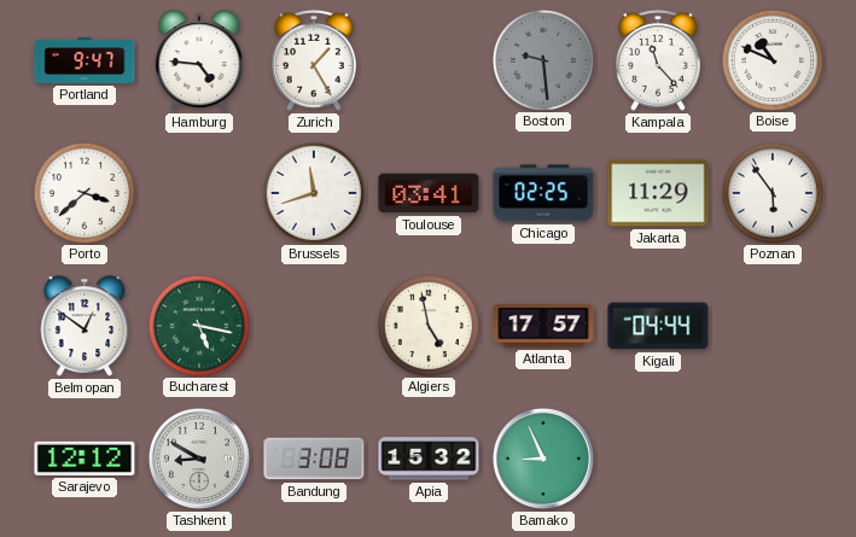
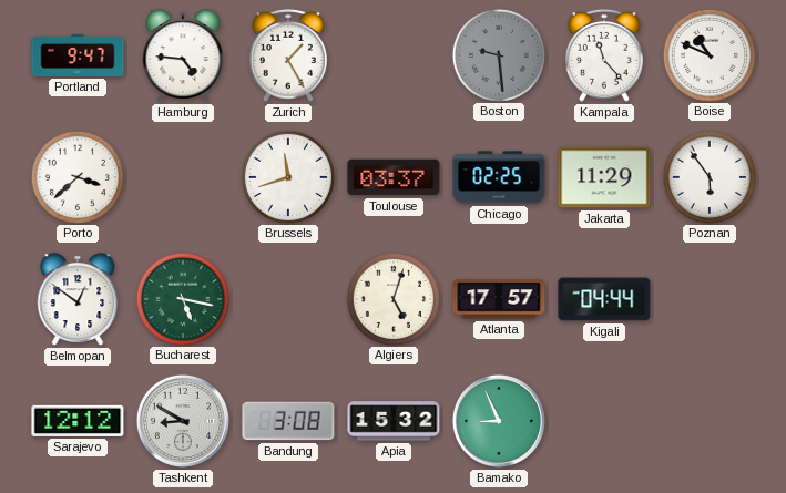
Toulouse: 03:41 -> 03:37
Algiers: 4:58 -> 5:03
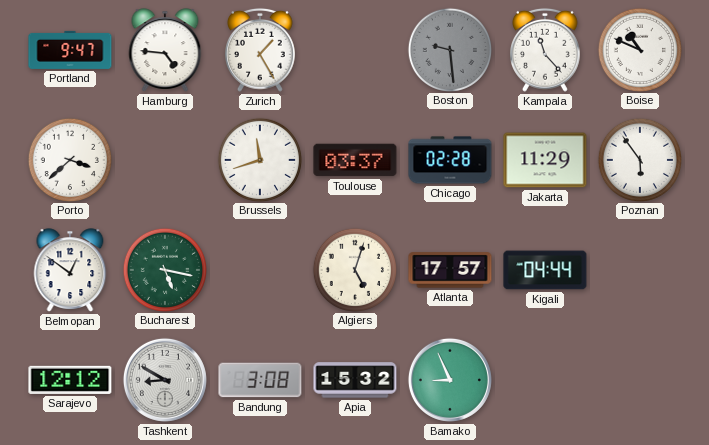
Chicago: 02:25 -> 02:28
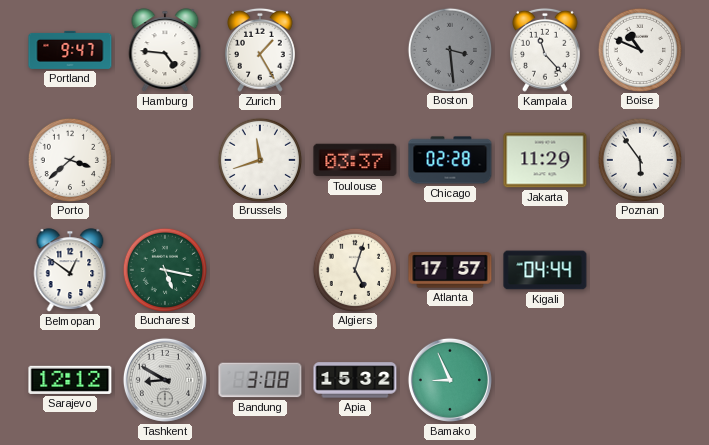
Boston: 9:29 -> 3:29
